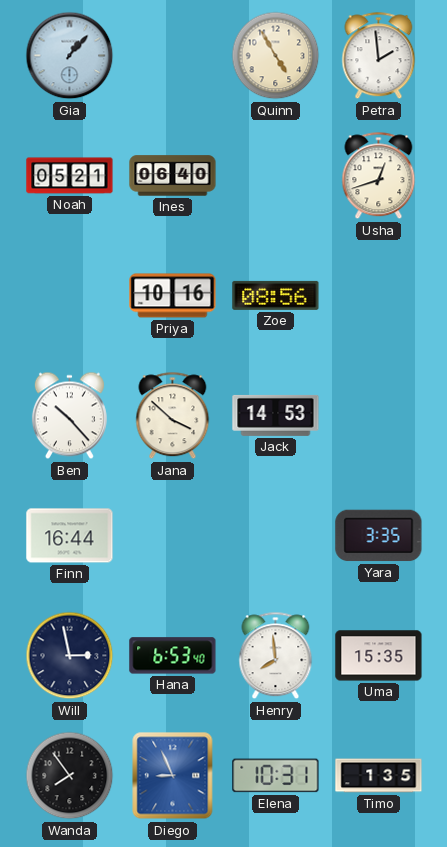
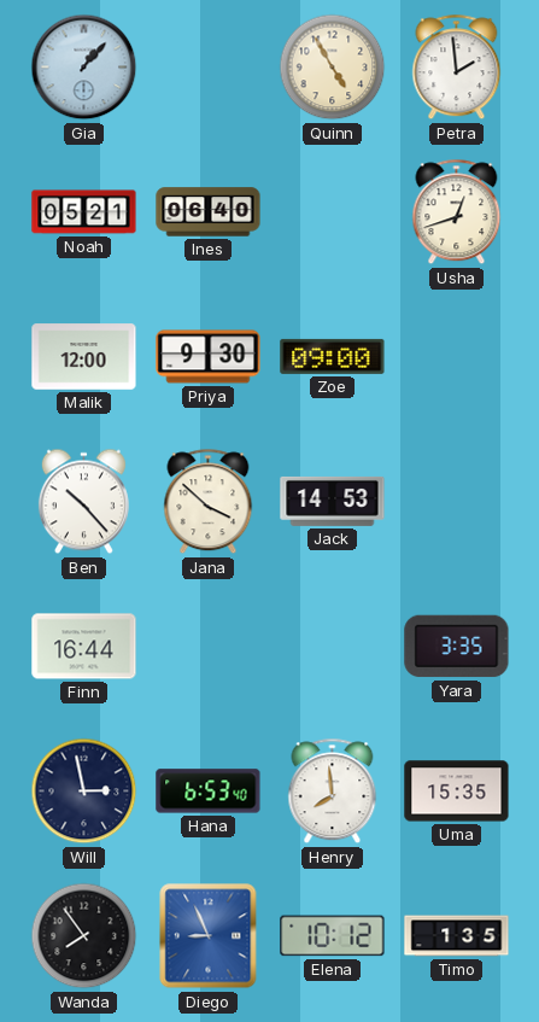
Malik: none -> 12:00
Priya: 10:16 -> 9:30
Zoe: 08:56 -> 09:00
Elena: 10:31 -> 10:12
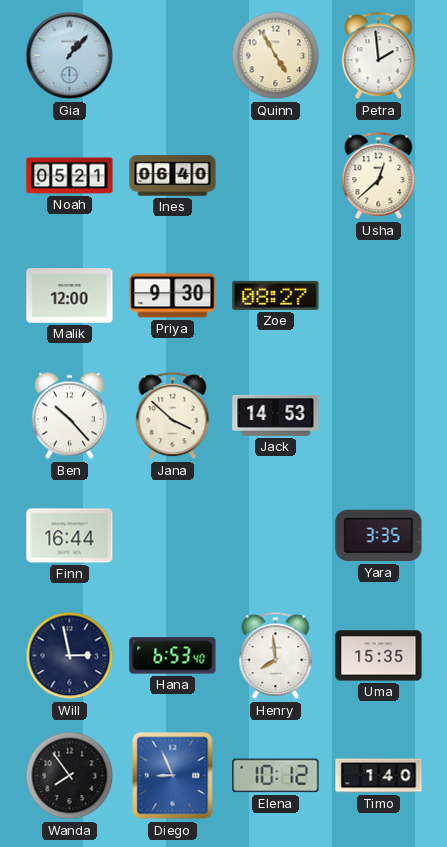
Usha: 12:42 -> 12:38
Zoe: 09:00 -> 08:27
Timo: 1:35 -> 1:40
